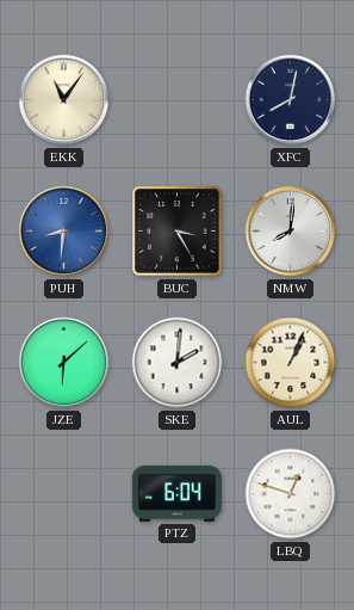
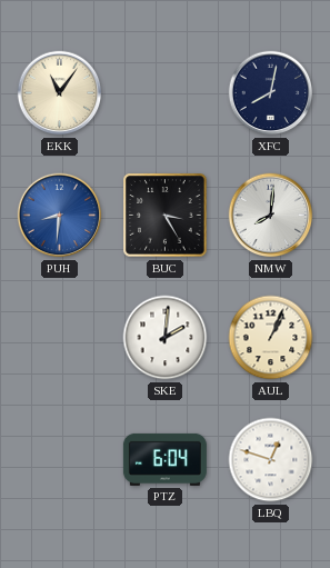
JZE: 6:08 -> none
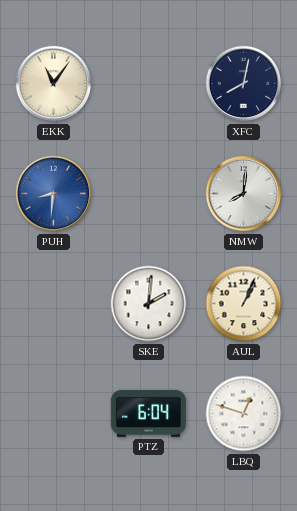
BUC: 3:25 -> none
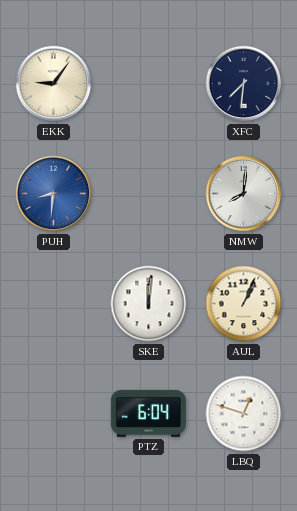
EKK: 11:06 -> 9:06
XFC: 8:02 -> 7:31
SKE: 2:01 -> 12:01
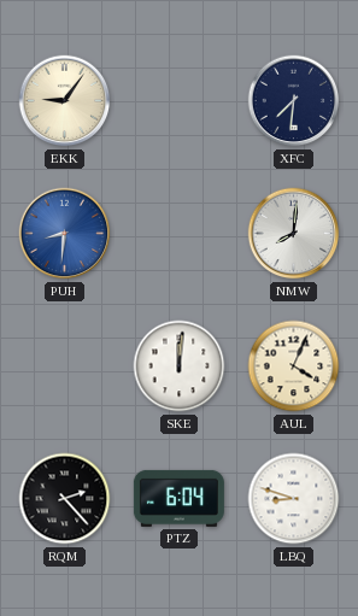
AUL: 1:04 -> 4:04
RQM: none -> 2:23
LBQ: 12:48 -> 8:48
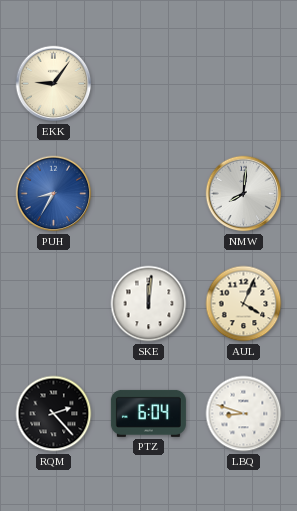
XFC: 7:31 -> none
PUH: 8:31 -> 8:35
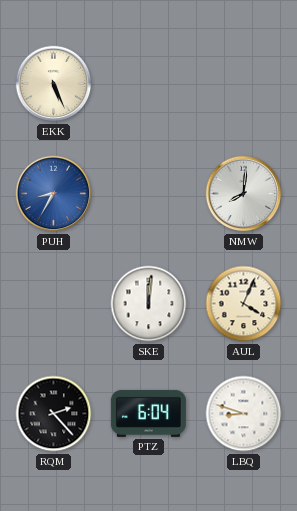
EKK: 9:06 -> 5:26
